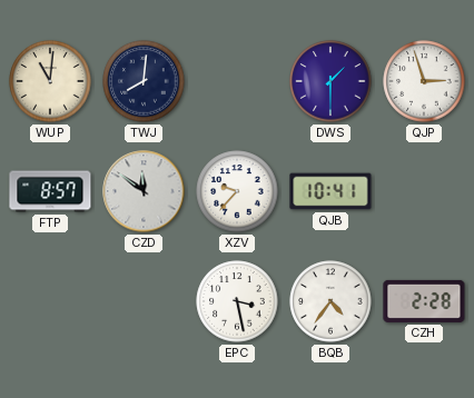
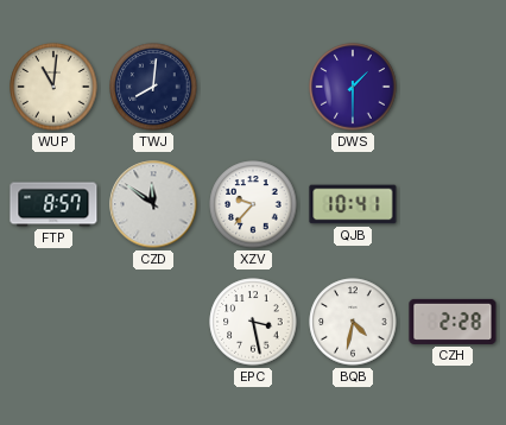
QJP: 2:57 -> none
BQB: 4:36 -> 4:32
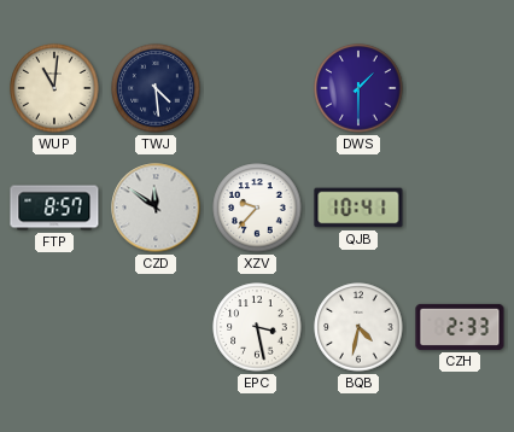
TWJ: 8:01 -> 4:29
CZH: 2:28 -> 2:33
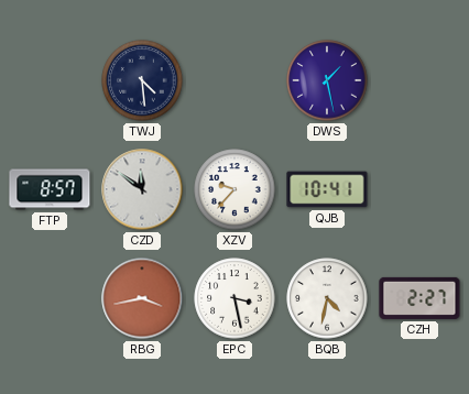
WUP: 11:01 -> none
DWS: 1:30 -> 1:28
RBG: none -> 3:43
CZH: 2:33 -> 2:27
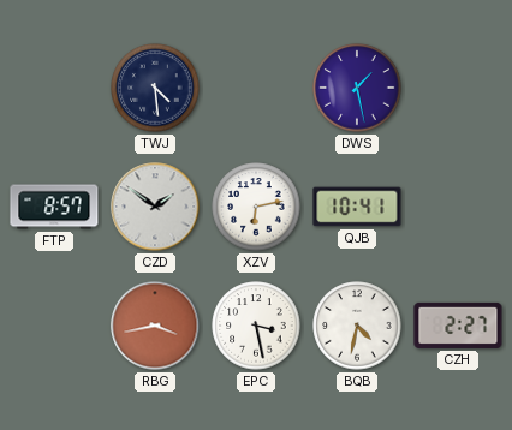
CZD: 11:51 -> 1:51
XZV: 9:37 -> 6:13
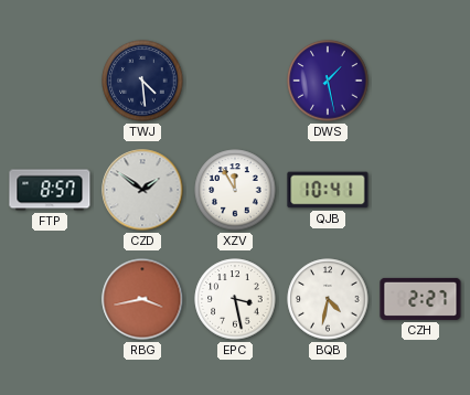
XZV: 6:13 -> 11:55
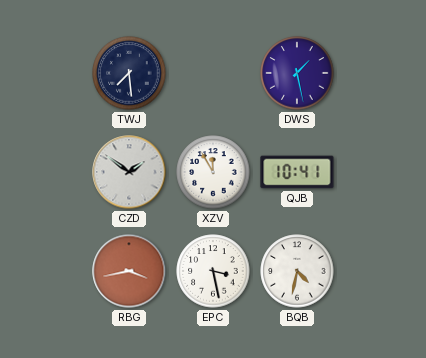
TWJ: 4:29 -> 7:29
FTP: 8:57 -> none
CZH: 2:27 -> none
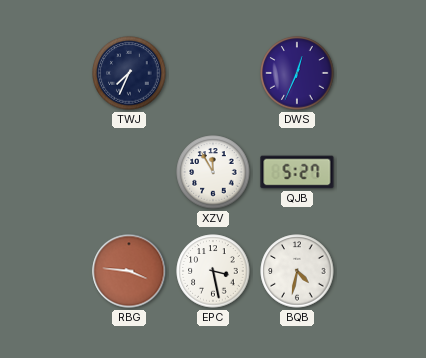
TWJ: 7:29 -> 7:34
DWS: 1:28 -> 12:34
CZD: 1:51 -> none
QJB: 10:41 -> 5:27
RBG: 3:43 -> 3:46
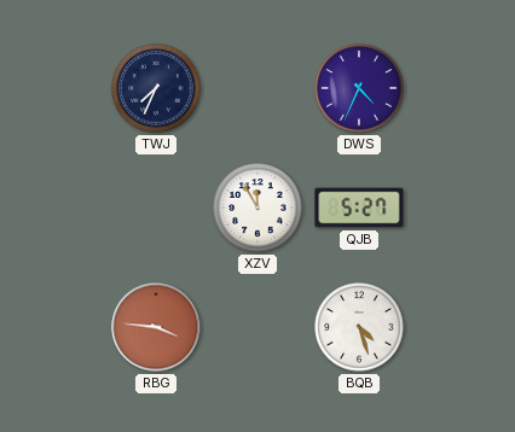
DWS: 12:34 -> 4:34
EPC: 3:28 -> none
BQB: 4:32 -> 4:27
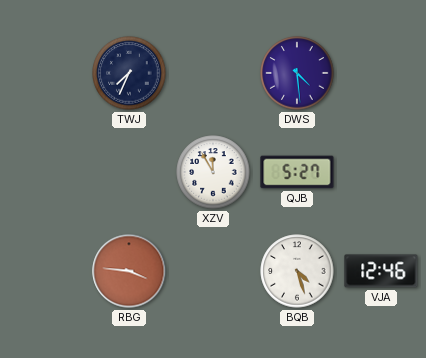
DWS: 4:34 -> 4:29
VJA: none -> 12:46
